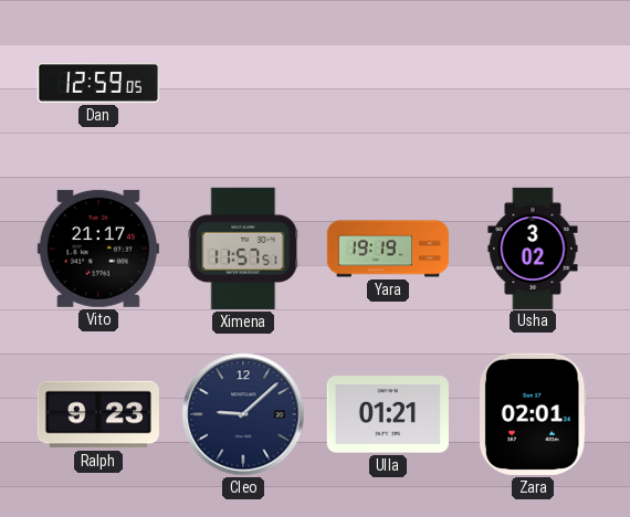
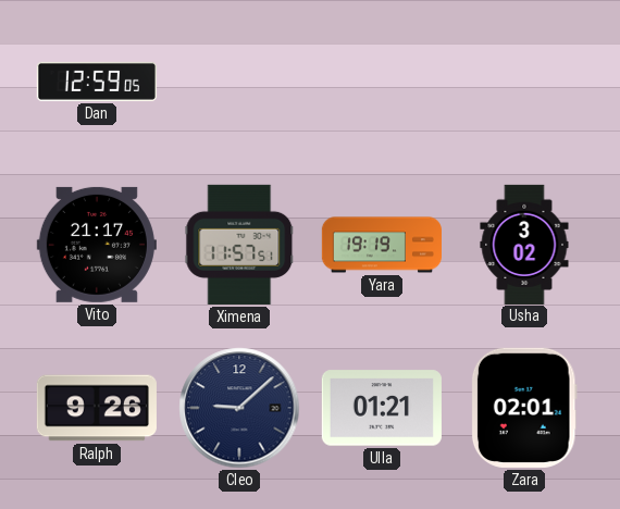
Ralph: 9:23 -> 9:26
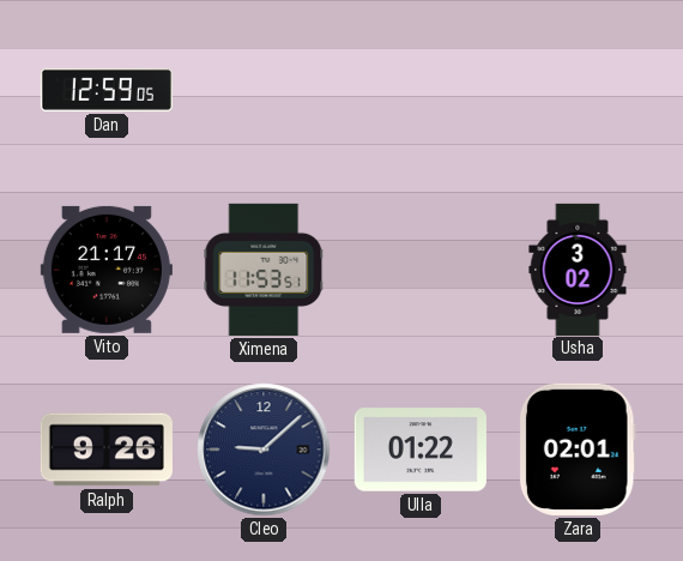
Ximena: 11:57 -> 11:53
Yara: 19:19 -> none
Ulla: 01:21 -> 01:22
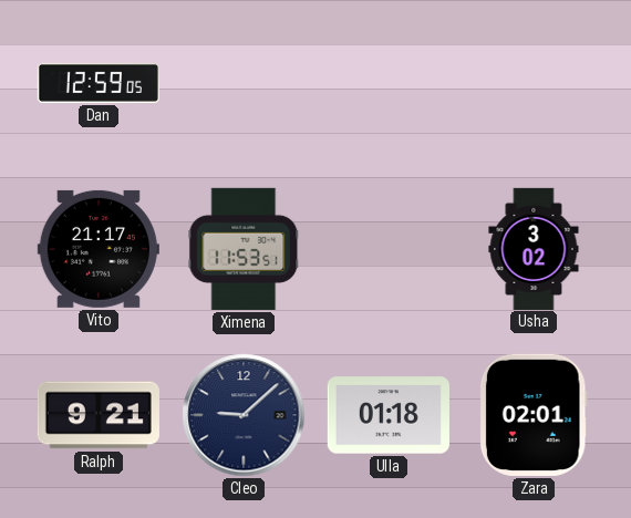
Ralph: 9:26 -> 9:21
Ulla: 01:22 -> 01:18
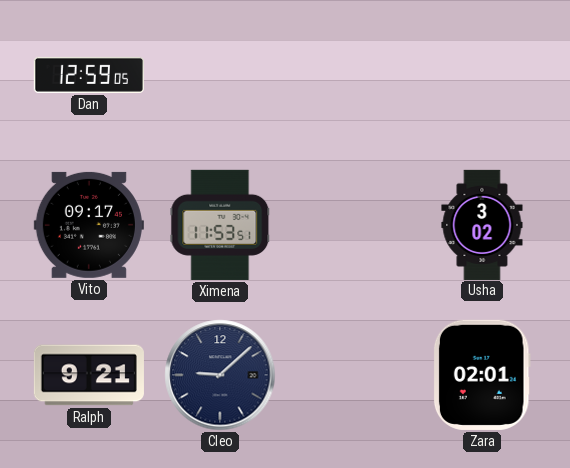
Vito: 21:17 -> 09:17
Ulla: 01:18 -> none
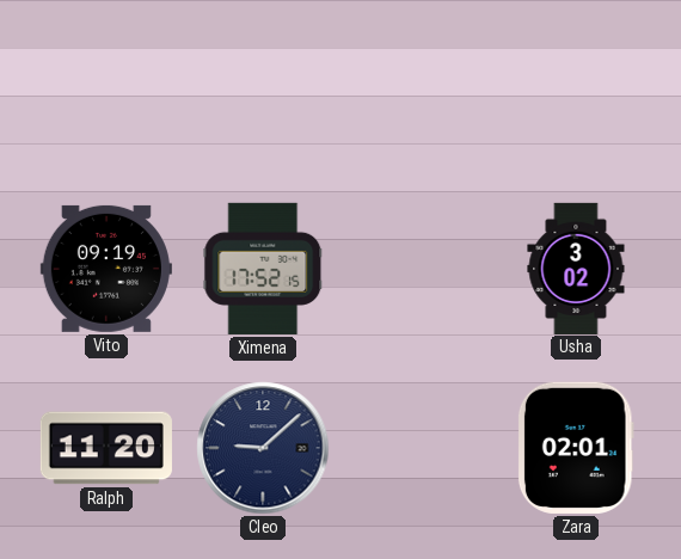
Dan: 12:59 -> none
Vito: 09:17 -> 09:19
Ximena: 11:53 -> 17:52
Ralph: 9:21 -> 11:20
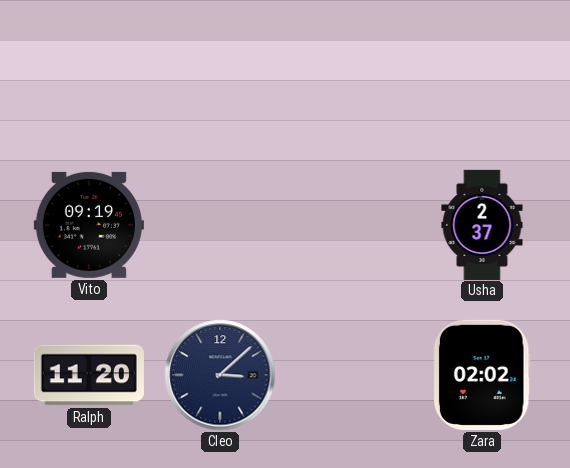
Ximena: 17:52 -> none
Usha: 3:02 -> 2:37
Cleo: 9:08 -> 3:08
Zara: 02:01 -> 02:02
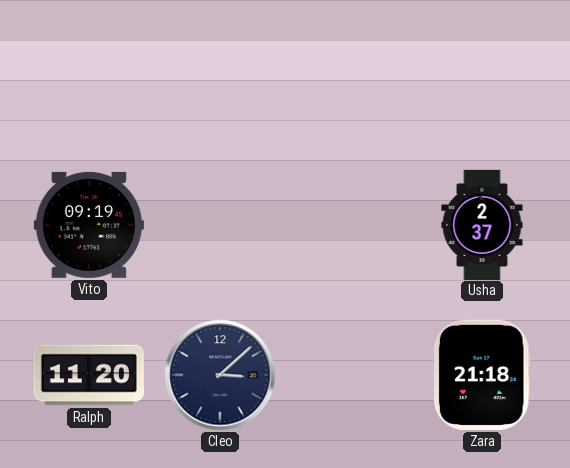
Zara: 02:02 -> 21:18
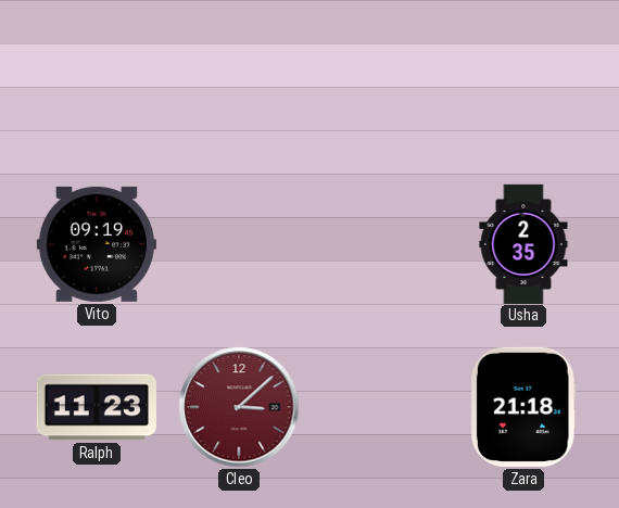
Usha: 2:37 -> 2:35
Ralph: 11:20 -> 11:23
Cleo dial: navy -> burgundy
